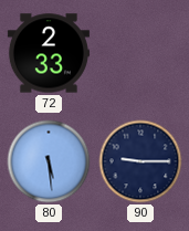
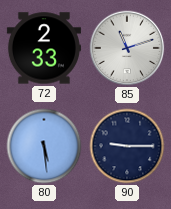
85: none -> 11:12
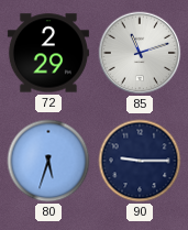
72: 2:33 -> 2:29
80: 5:29 -> 5:33
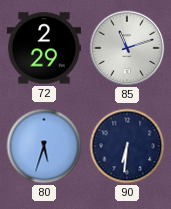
90: 9:15 -> 6:31
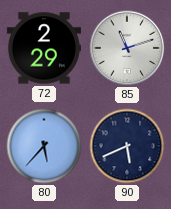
80: 5:33 -> 5:37
90: 6:31 -> 5:41
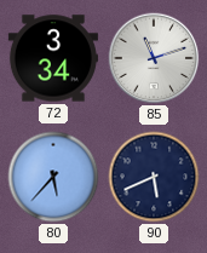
72: 2:29 -> 3:34
